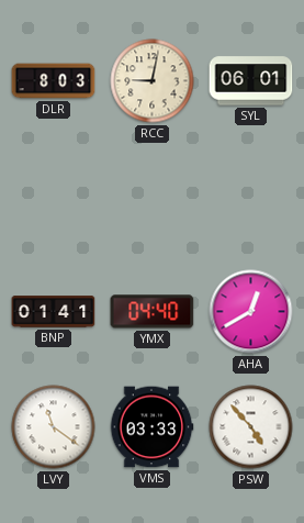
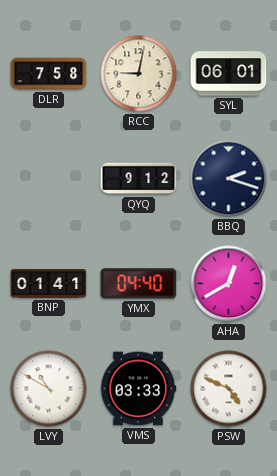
DLR: 8:03 -> 7:58
QYQ: none -> 9:12
BBQ: none -> 2:18
LVY: 11:21 -> 10:50
PSW: 4:53 -> 4:49
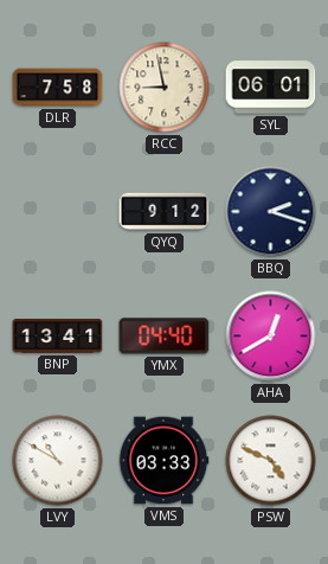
RCC: 9:02 -> 8:58
BNP: 01:41 -> 13:41
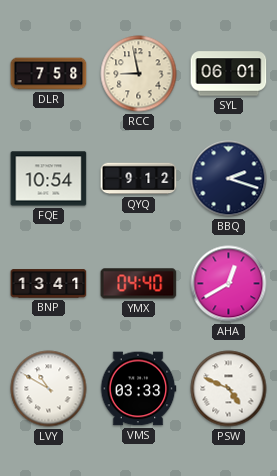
FQE: none -> 10:54
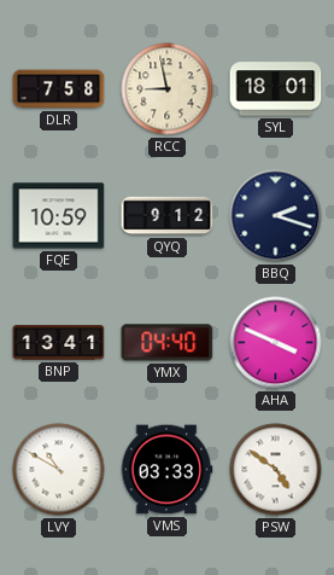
SYL: 06:01 -> 18:01
FQE: 10:54 -> 10:59
AHA: 12:40 -> 3:49
PSW: 4:49 -> 4:51
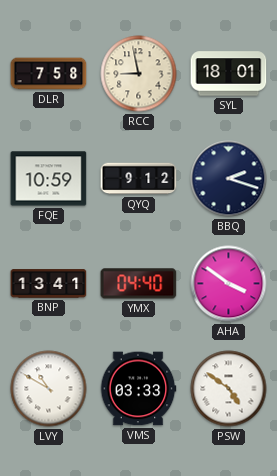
AHA: 3:49 -> 3:51
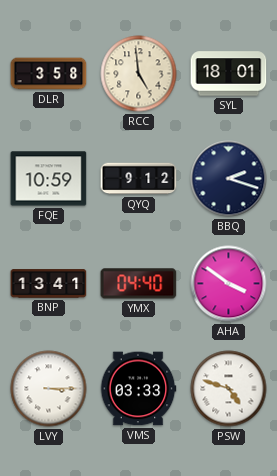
DLR: 7:58 -> 3:58
RCC: 8:58 -> 4:59
LVY: 10:50 -> 3:15
PSW: 4:51 -> 4:48
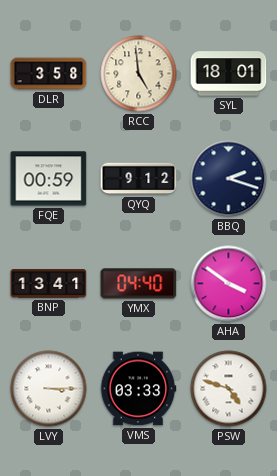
FQE: 10:59 -> 00:59
